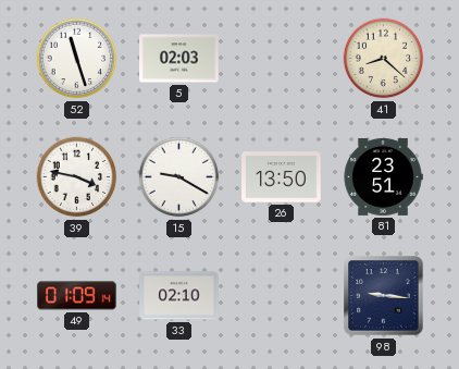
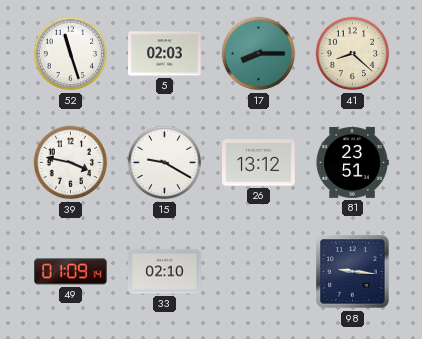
17: none -> 8:15
26: 13:50 -> 13:12
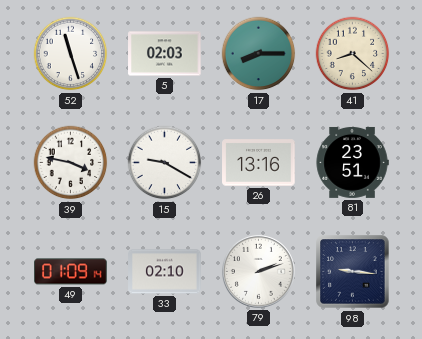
26: 13:12 -> 13:16
79: none -> 2:12
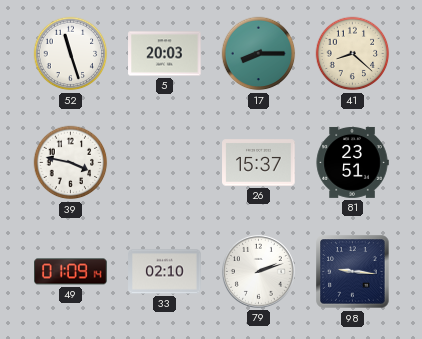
5: 02:03 -> 20:03
15: 9:20 -> none
26: 13:16 -> 15:37
